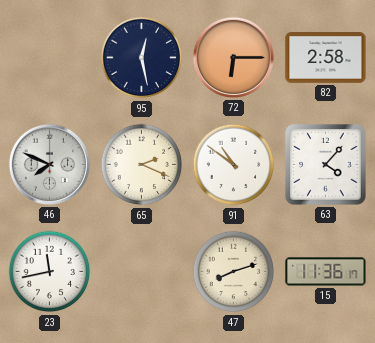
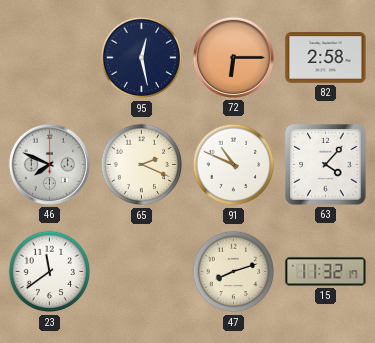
91: 10:51 -> 10:49
23: 11:43 -> 11:39
15: 11:36 -> 11:32
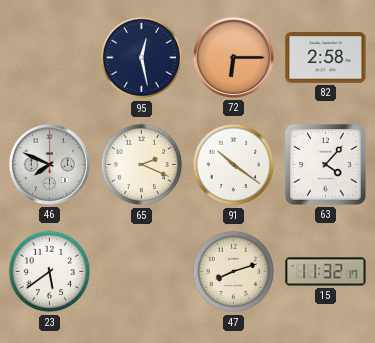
91: 10:49 -> 10:21
23: 11:39 -> 5:39
